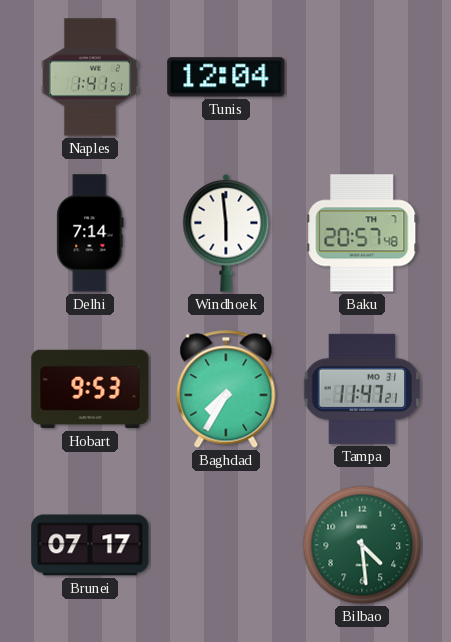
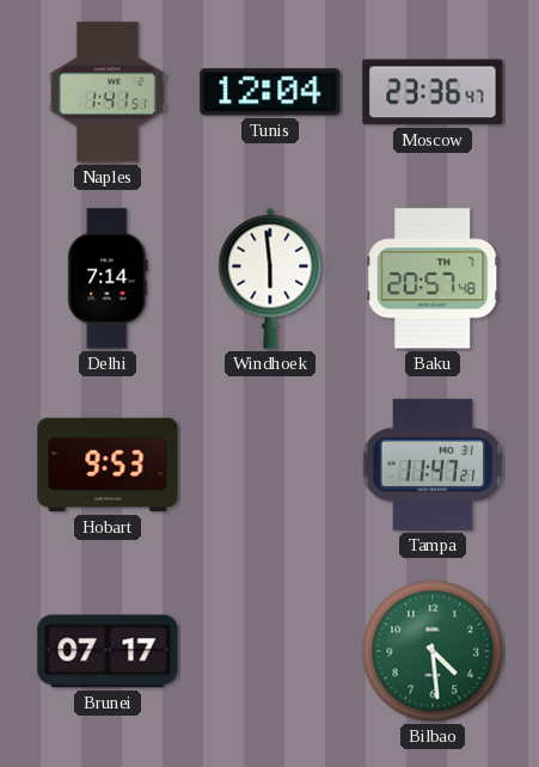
Moscow: none -> 23:36
Baghdad: 7:35 -> none
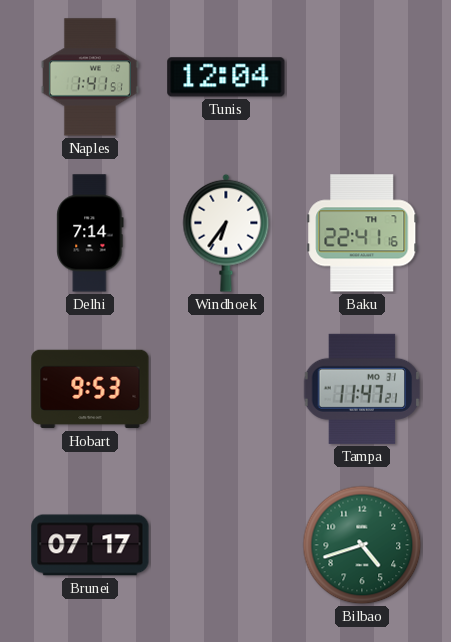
Moscow: 23:36 -> none
Windhoek: 5:59 -> 6:36
Baku: 20:57 -> 22:41
Bilbao: 4:29 -> 4:42
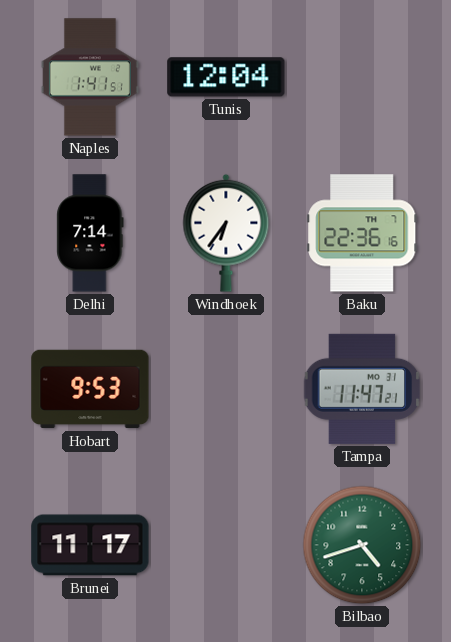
Baku: 22:41 -> 22:36
Brunei: 07:17 -> 11:17
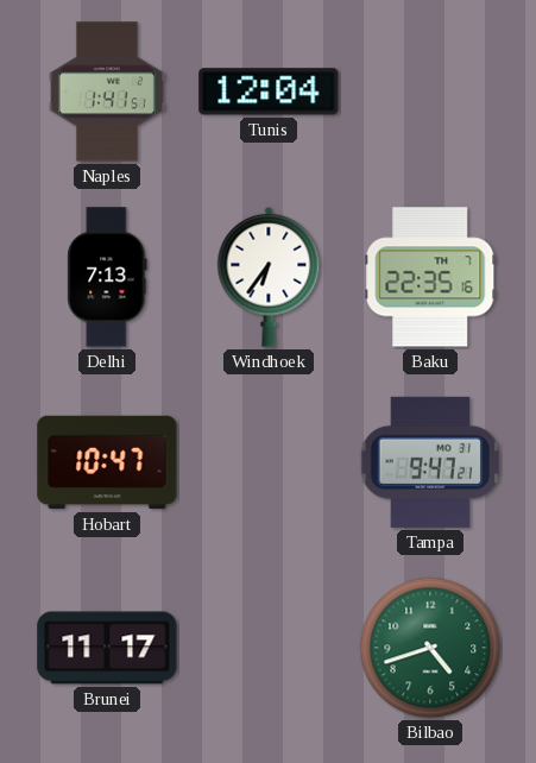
Delhi: 7:14 -> 7:13
Baku: 22:36 -> 22:35
Hobart: 9:53 -> 10:47
Tampa: 11:47 -> 9:47
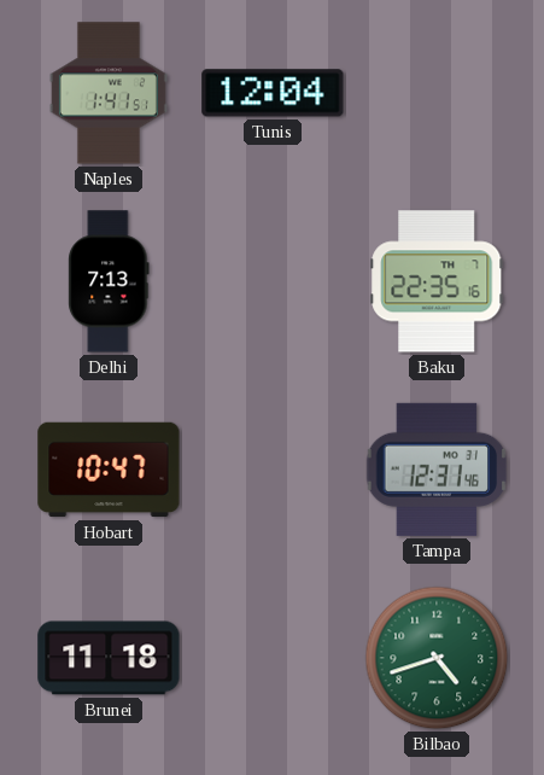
Windhoek: 6:36 -> none
Tampa: 9:47 -> 12:31
Brunei: 11:17 -> 11:18
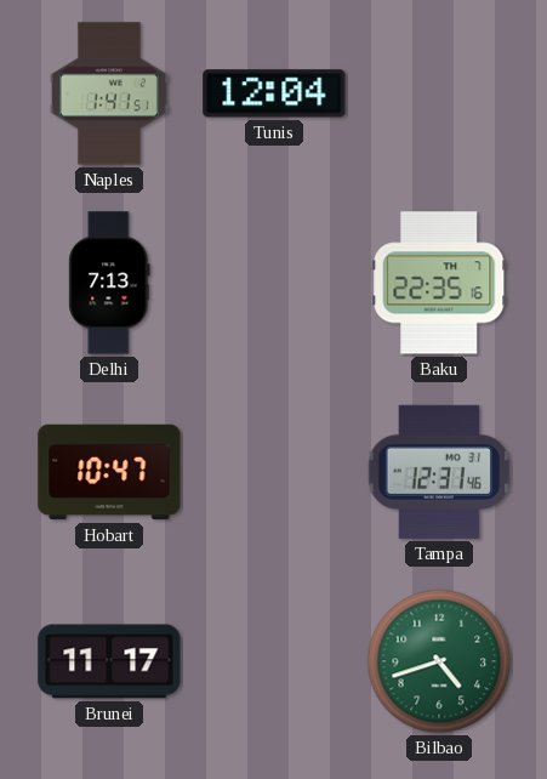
Brunei: 11:18 -> 11:17
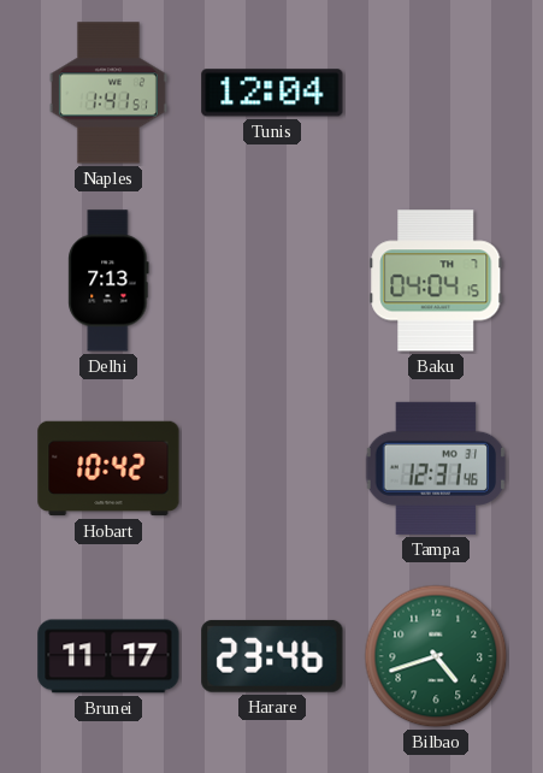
Baku: 22:35 -> 04:04
Hobart: 10:47 -> 10:42
Harare: none -> 23:46
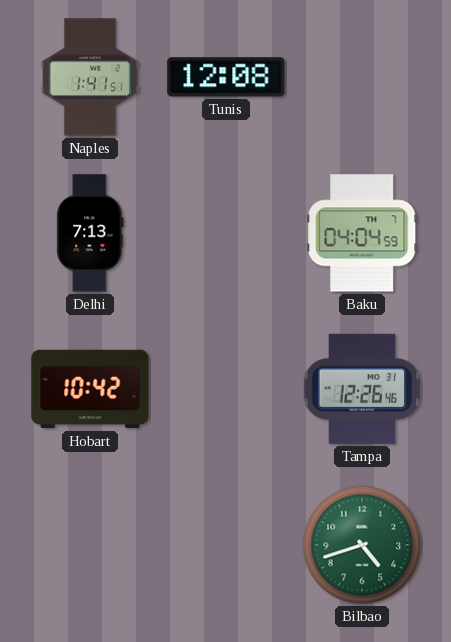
Tunis: 12:04 -> 12:08
Baku: 04:04:15 -> 04:04:59
Tampa: 12:31 -> 12:26
Brunei: 11:17 -> none
Harare: 23:46 -> none
